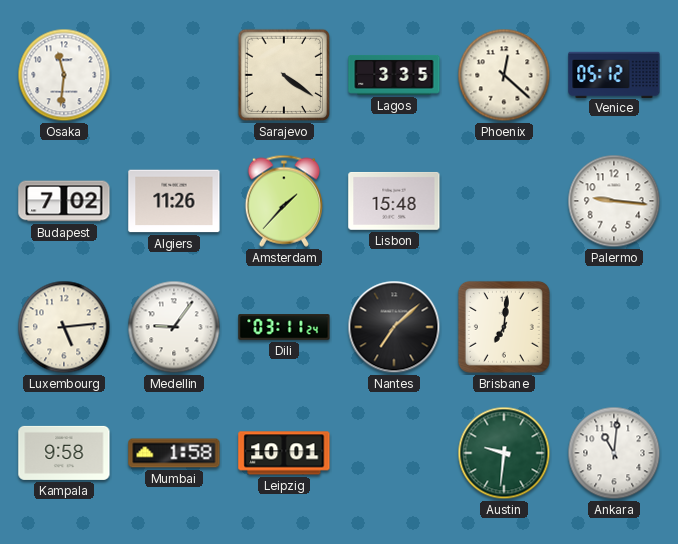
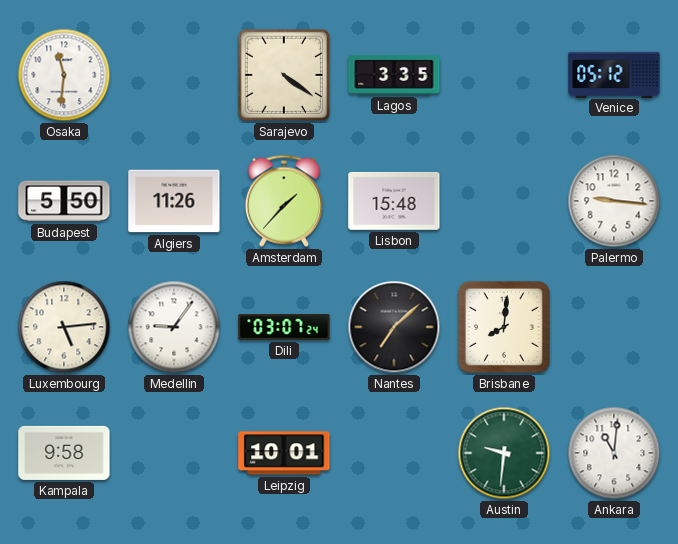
Phoenix: 12:22 -> none
Budapest: 7:02 -> 5:50
Dili: 03:11 -> 03:07
Brisbane: 7:01 -> 8:01
Mumbai: 1:58 -> none
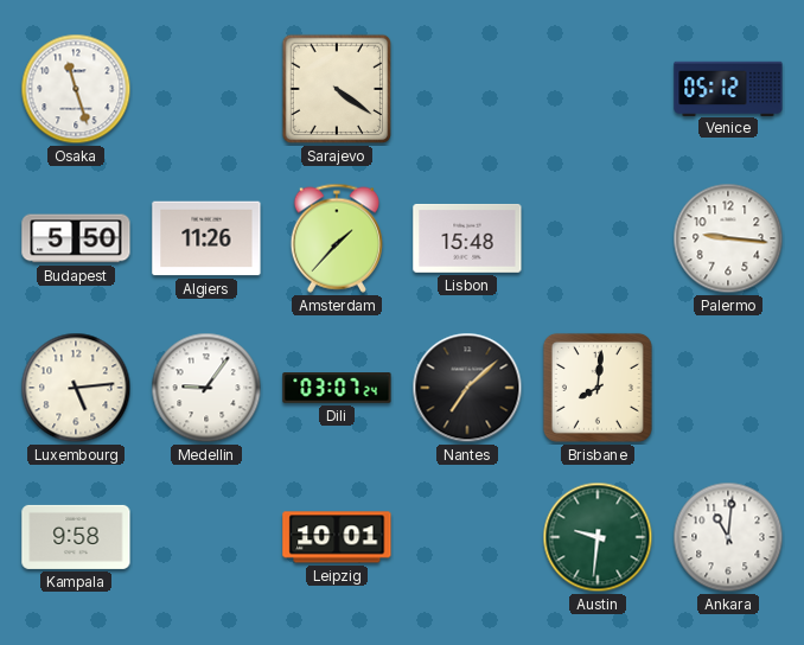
Osaka: 11:31 -> 11:27
Lagos: 3:35 -> none
